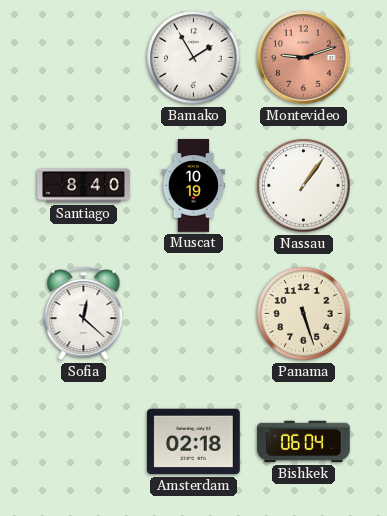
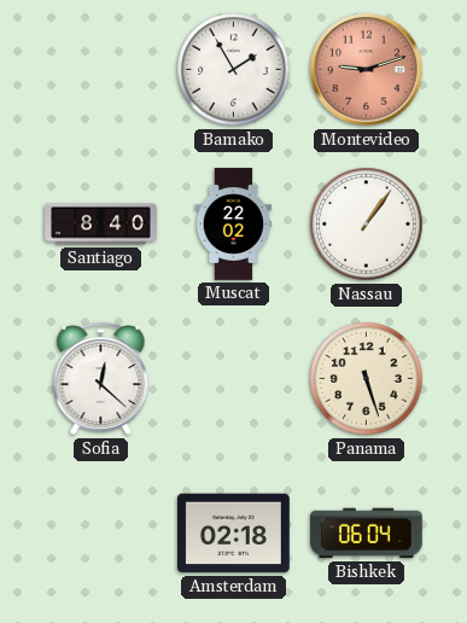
Muscat: 10:19 -> 22:02
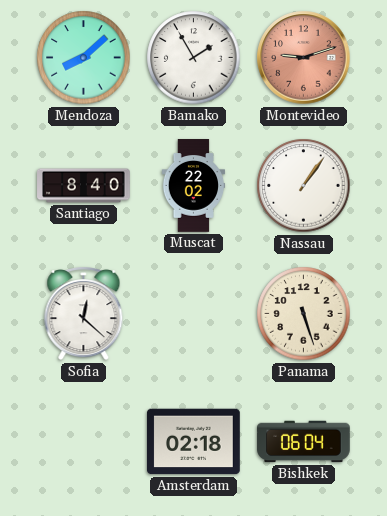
Mendoza: none -> 8:08
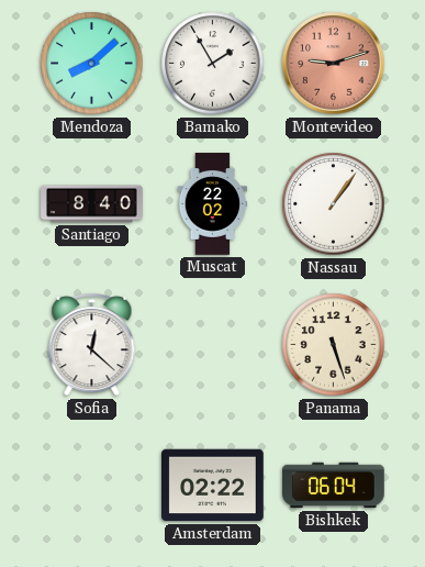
Amsterdam: 02:18 -> 02:22
